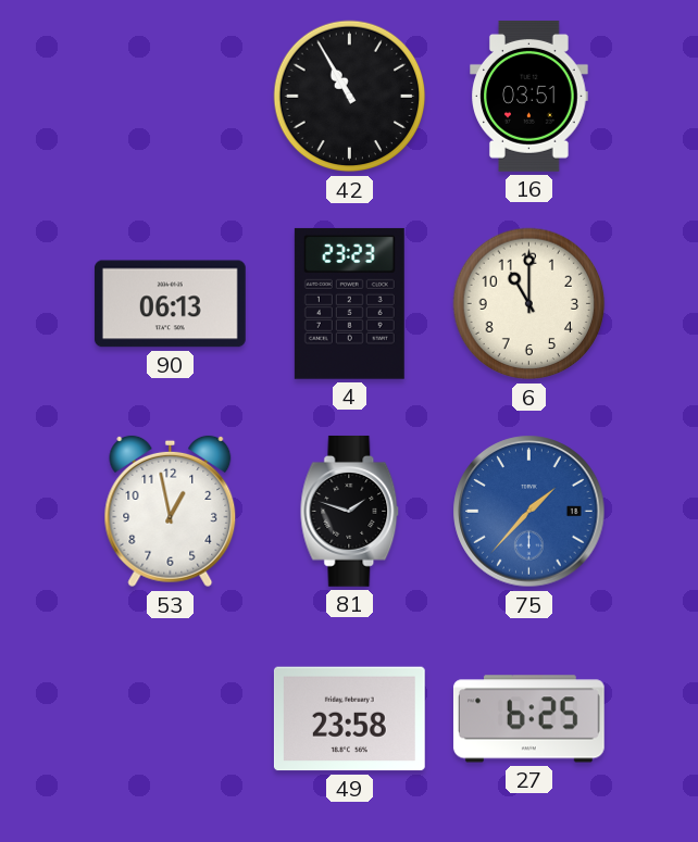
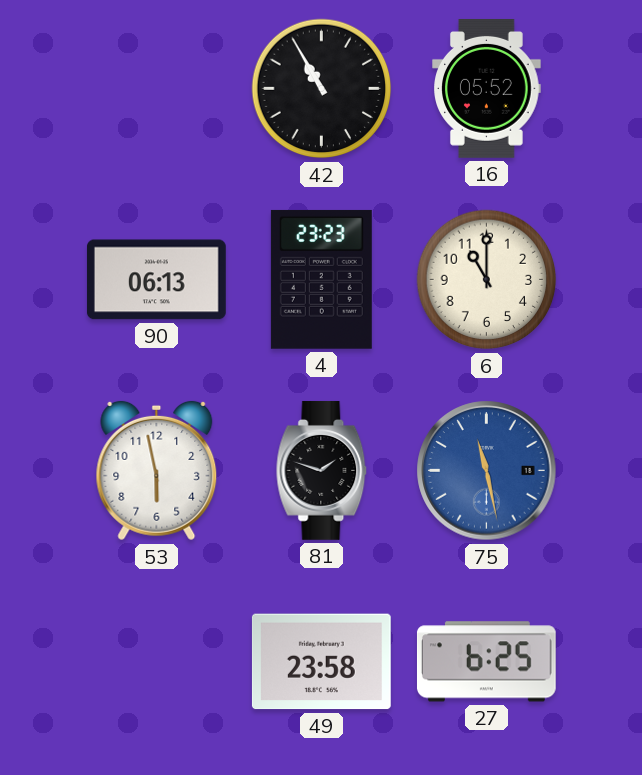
16: 03:51 -> 05:52
53: 12:58 -> 5:58
75: 1:37 -> 11:28
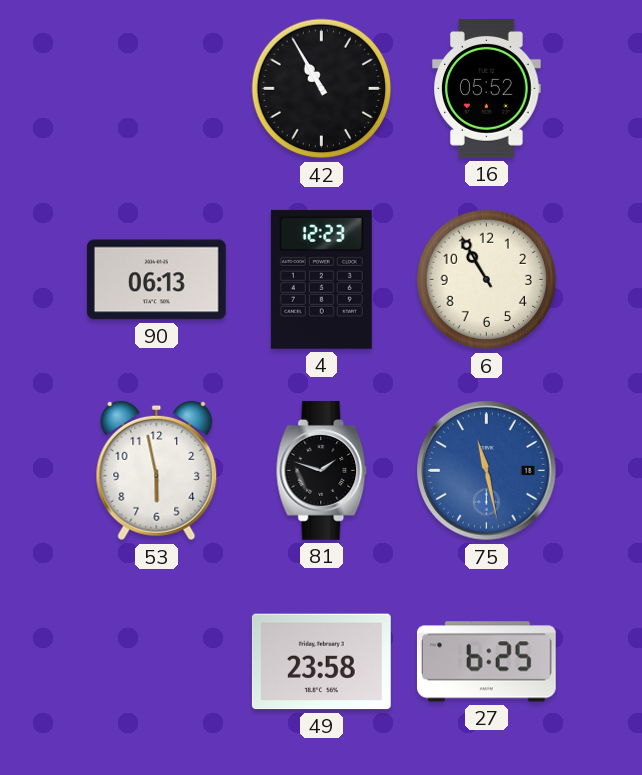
4: 23:23 -> 12:23
6: 11:00 -> 10:55
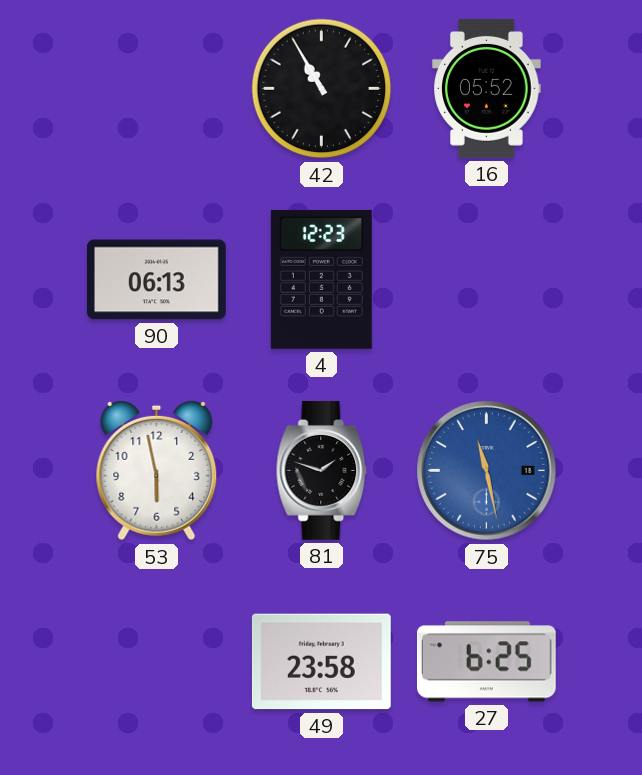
6: 10:55 -> none
